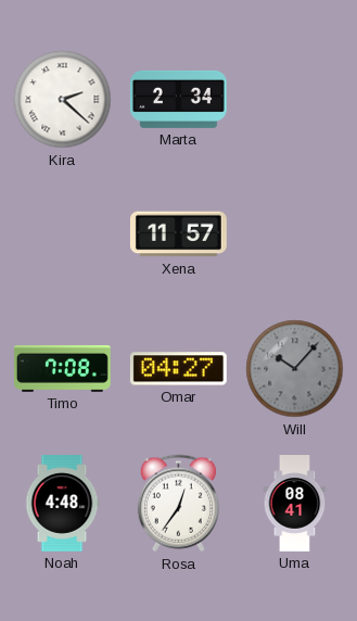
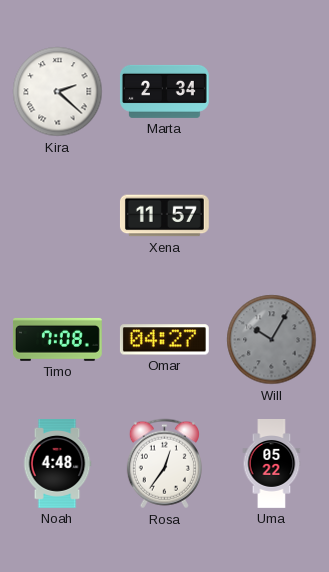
Will: 10:07 -> 10:05
Uma: 08:41 -> 05:22
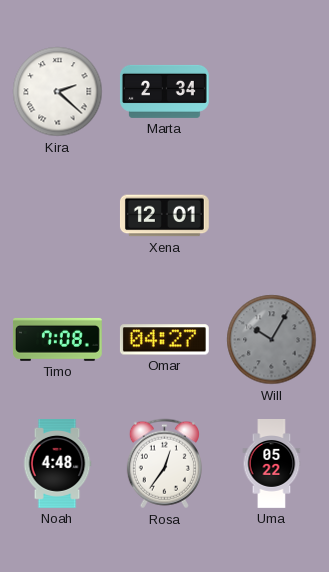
Xena: 11:57 -> 12:01
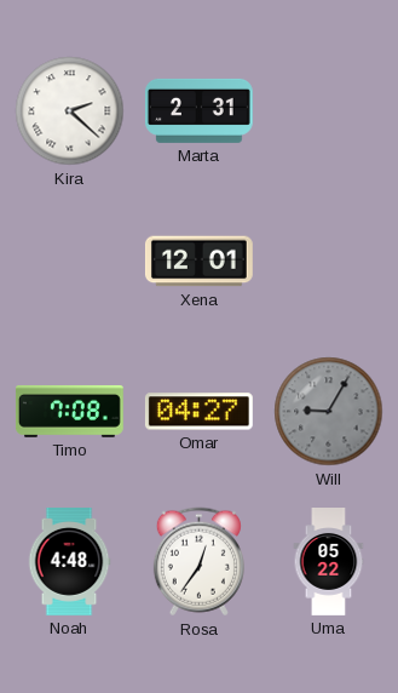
Marta: 2:34 -> 2:31
Will: 10:05 -> 9:05
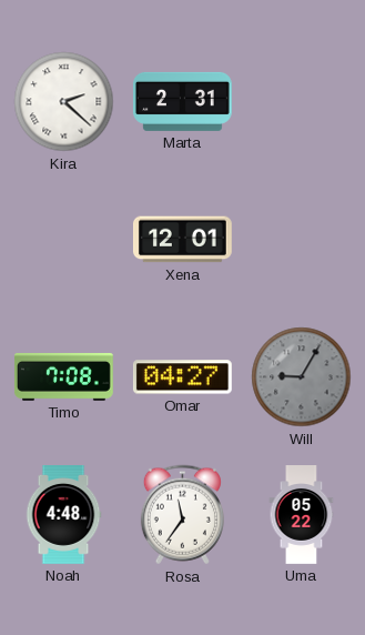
Rosa: 12:36 -> 11:36
